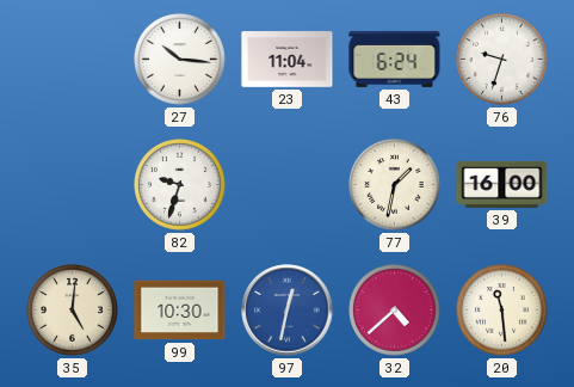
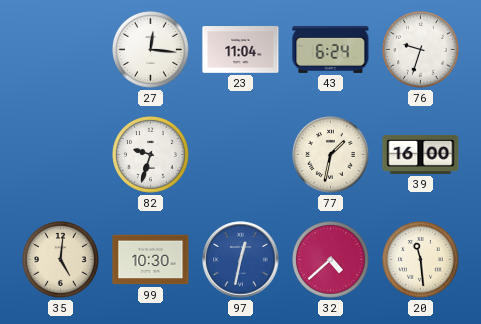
27: 10:16 -> 12:16
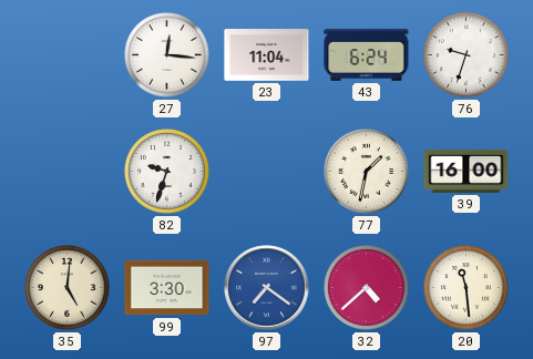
99: 10:30 -> 3:30
97: 12:32 -> 7:21
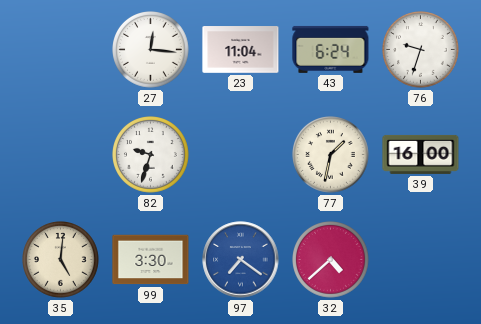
20: 11:29 -> none
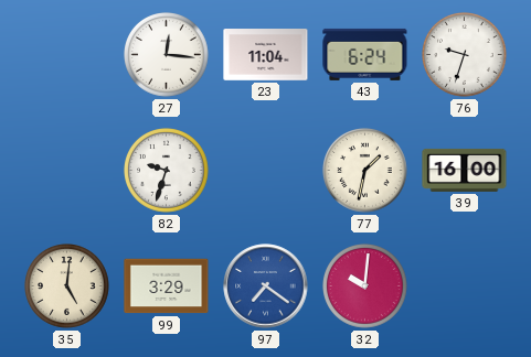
99: 3:30 -> 3:29
32: 4:38 -> 10:01
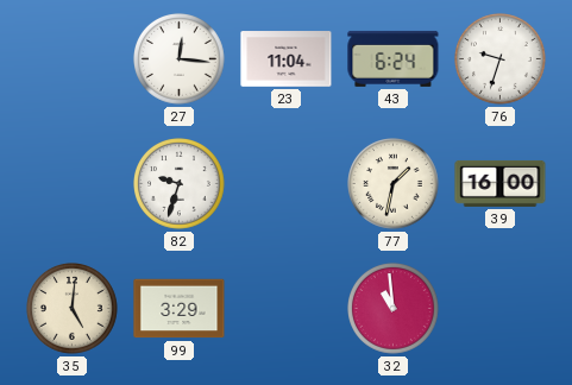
97: 7:21 -> none
32: 10:01 -> 10:59
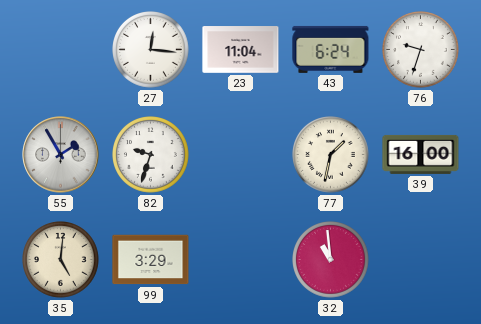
55: none -> 1:55
